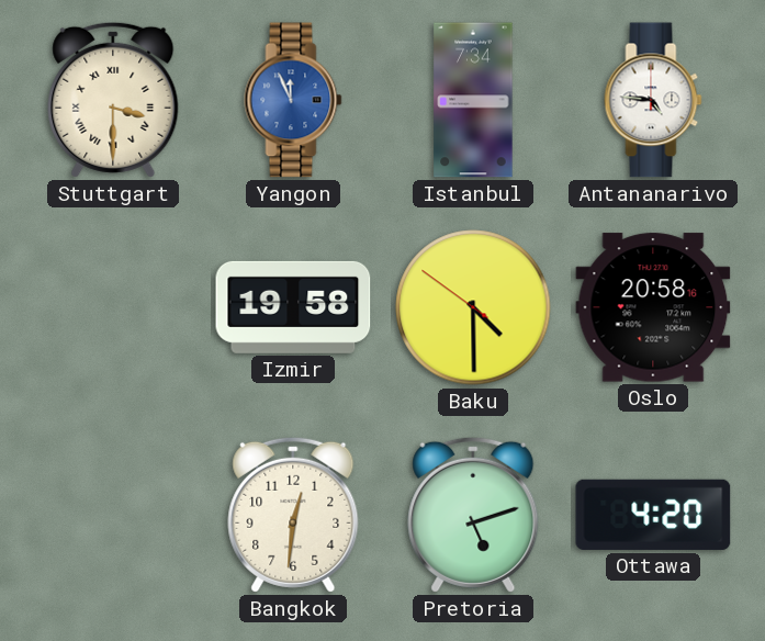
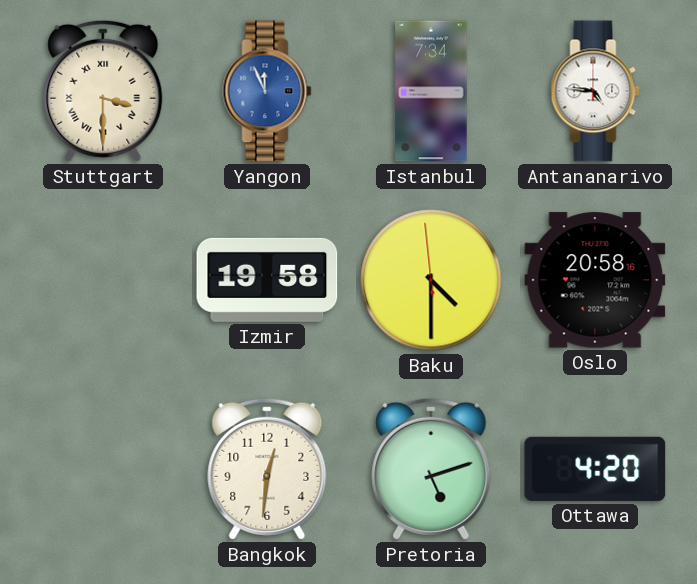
Baku: 4:29:51 -> 4:29:59
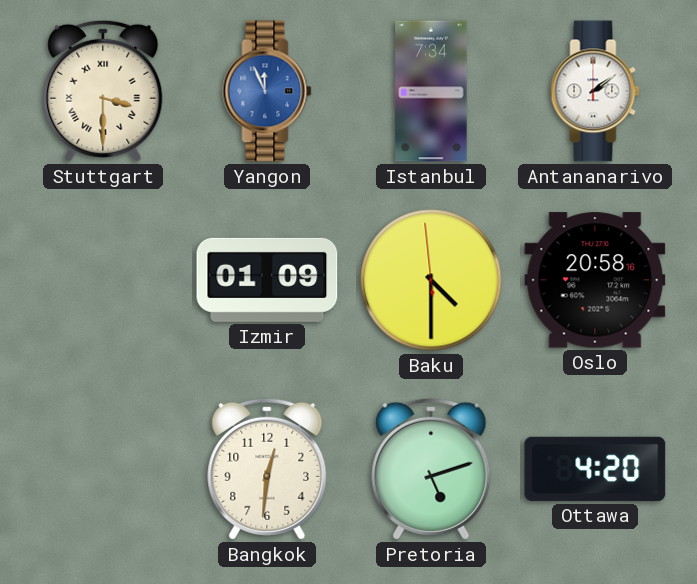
Antananarivo: 4:46 -> 2:09
Izmir: 19:58 -> 01:09
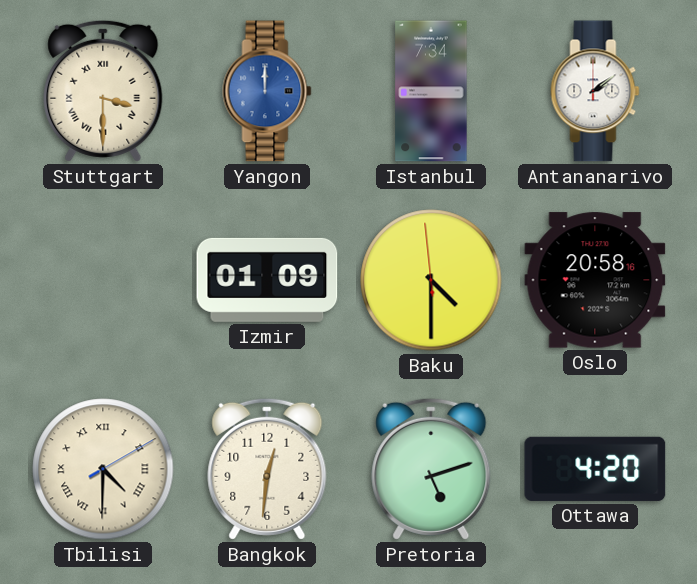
Yangon: 11:56 -> 12:00
Tbilisi: none -> 4:30
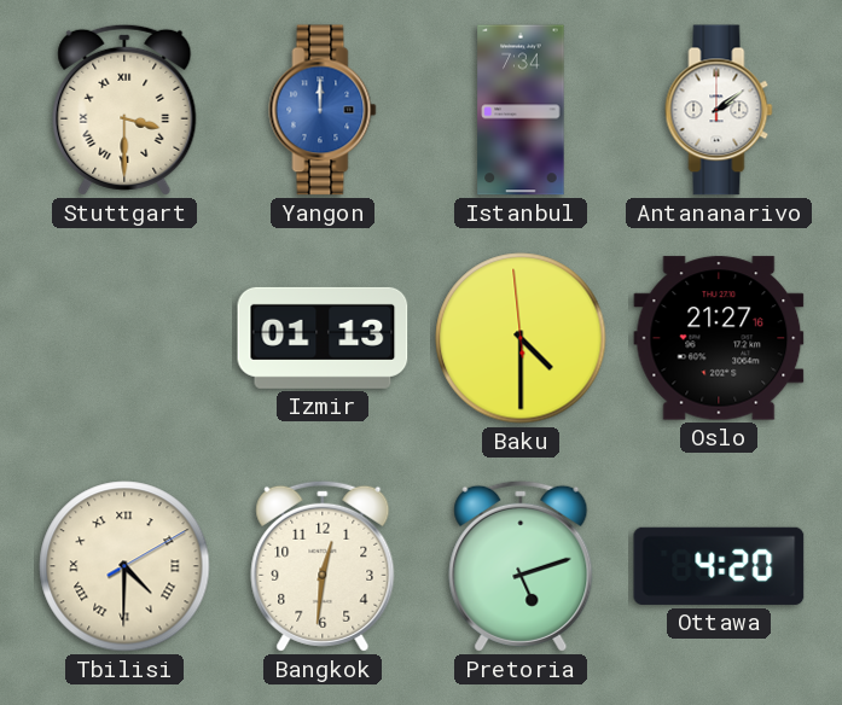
Izmir: 01:09 -> 01:13
Oslo: 20:58 -> 21:27
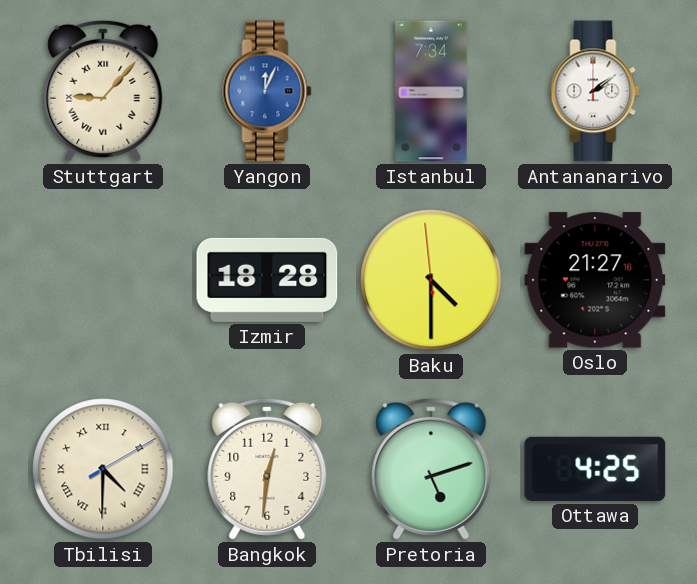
Stuttgart: 3:30 -> 9:07
Yangon: 12:00 -> 12:04
Izmir: 01:13 -> 18:28
Ottawa: 4:20 -> 4:25
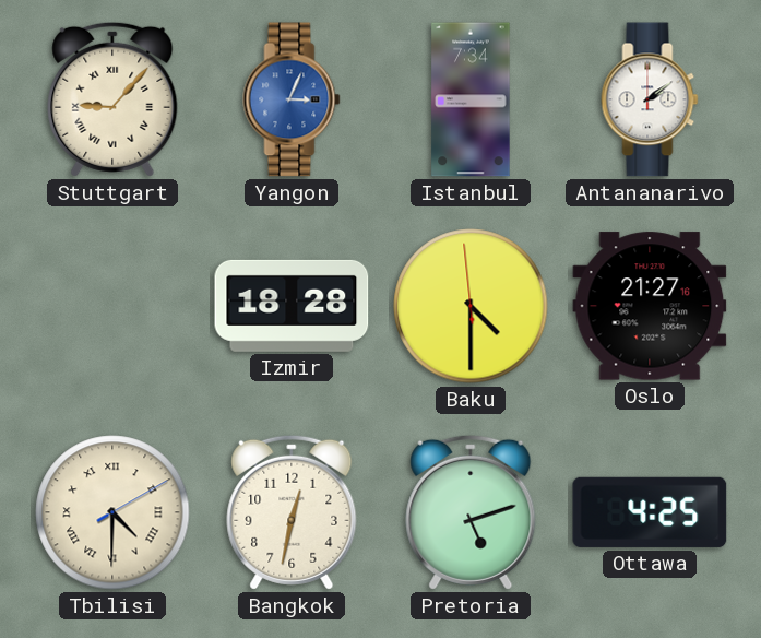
Yangon: 12:04 -> 3:04
Bangkok: 12:31 -> 12:32
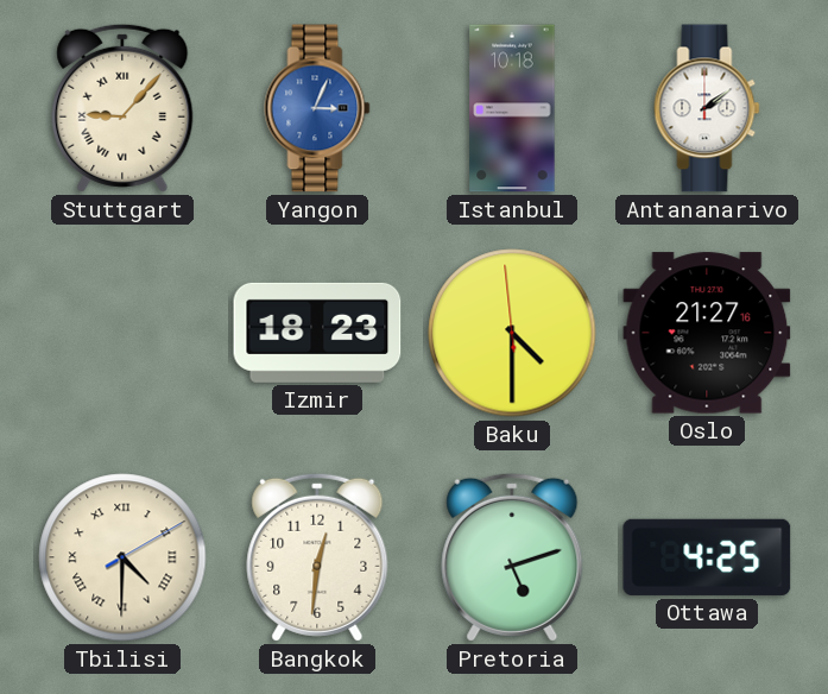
Istanbul: 7:34 -> 10:18
Izmir: 18:28 -> 18:23
Bangkok: 12:32 -> 12:31
